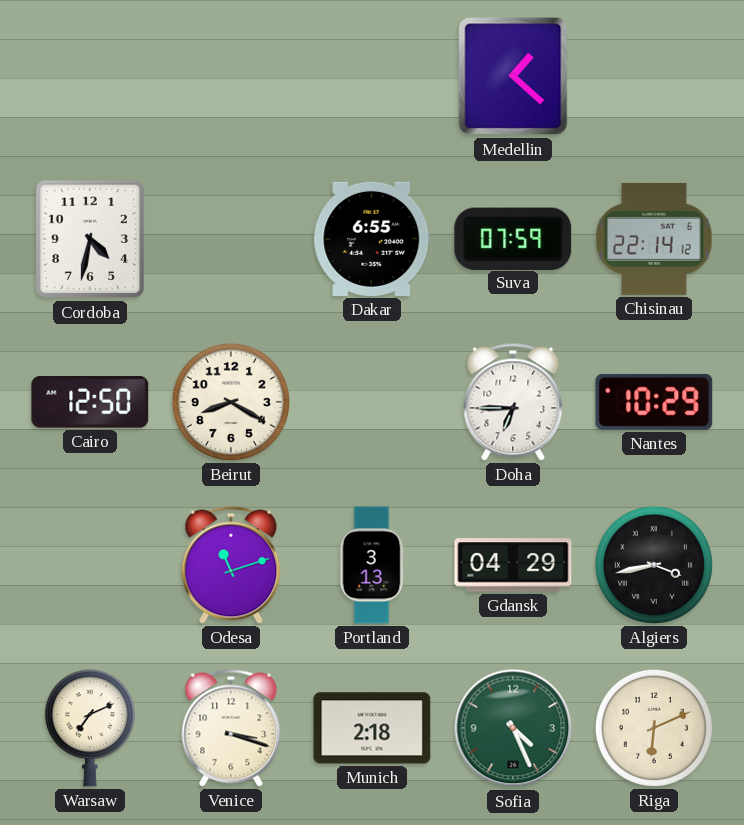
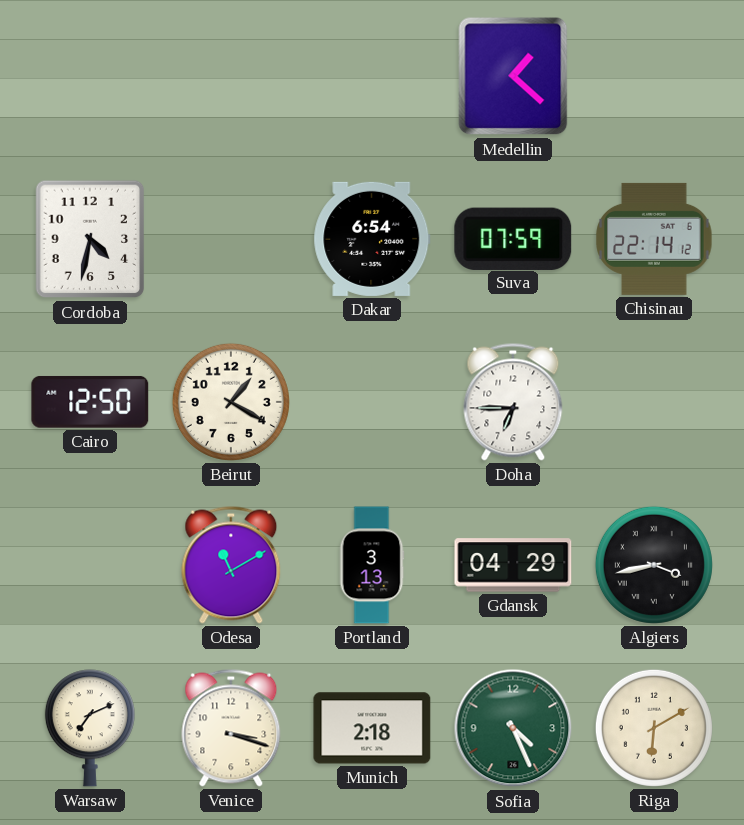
Dakar: 6:55 -> 6:54
Beirut: 8:20 -> 1:20
Nantes: 10:29 -> none
Odesa: 11:12 -> 11:10
Riga: 6:11 -> 6:10
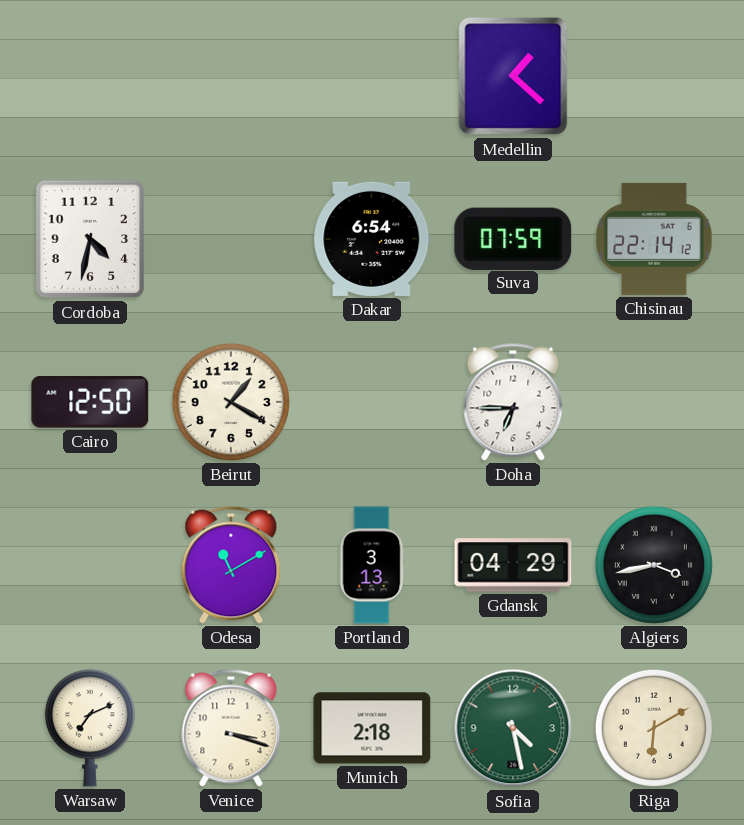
Sofia: 4:26 -> 4:28
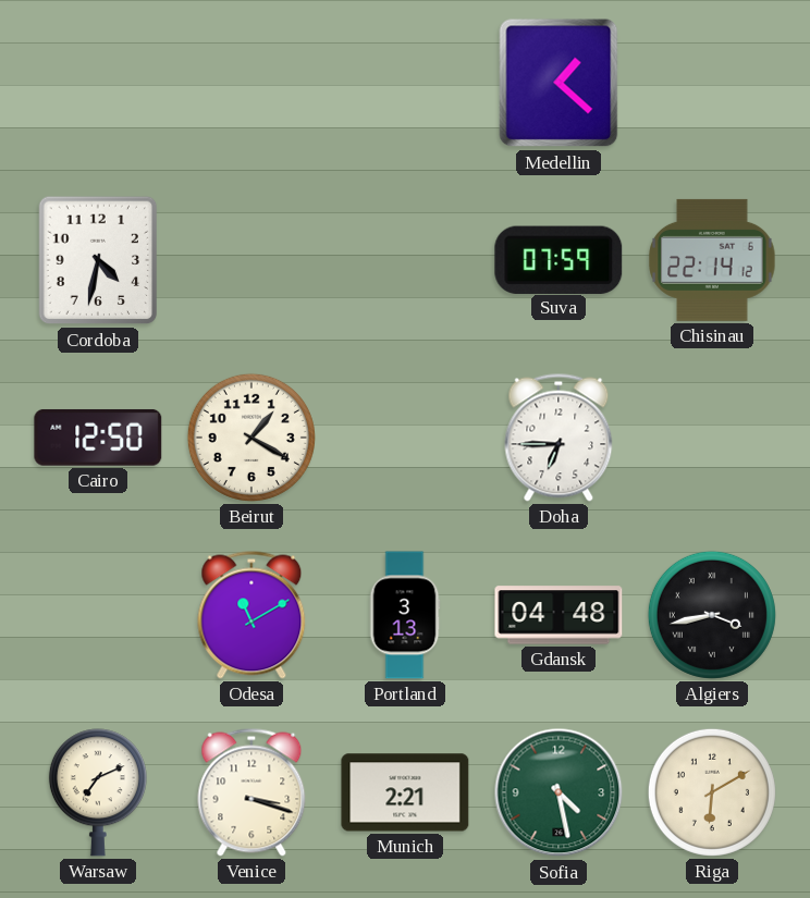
Dakar: 6:54 -> none
Gdansk: 04:29 -> 04:48
Munich: 2:18 -> 2:21
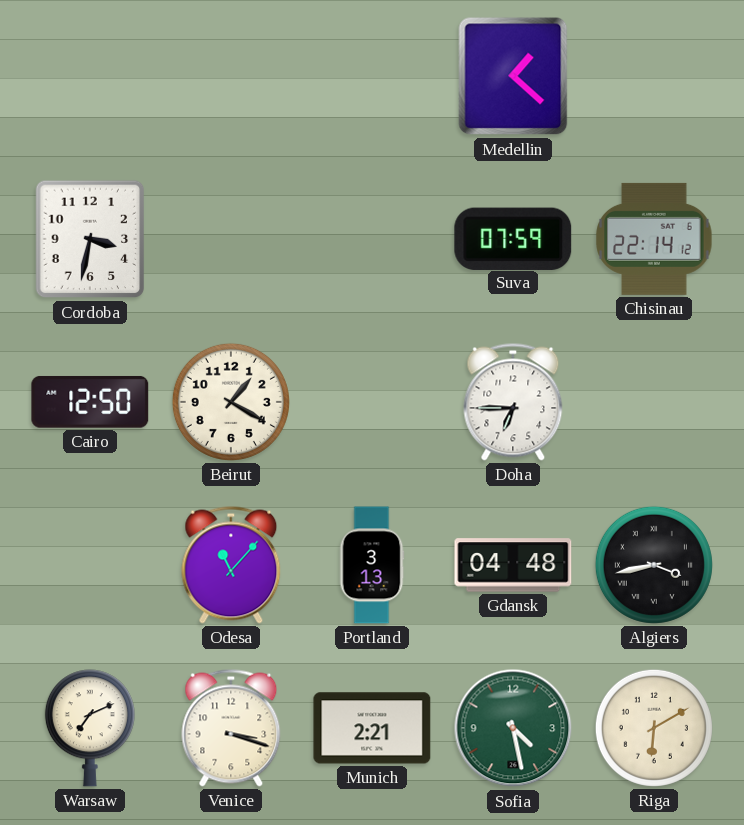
Cordoba: 4:32 -> 3:32
Odesa: 11:10 -> 11:07
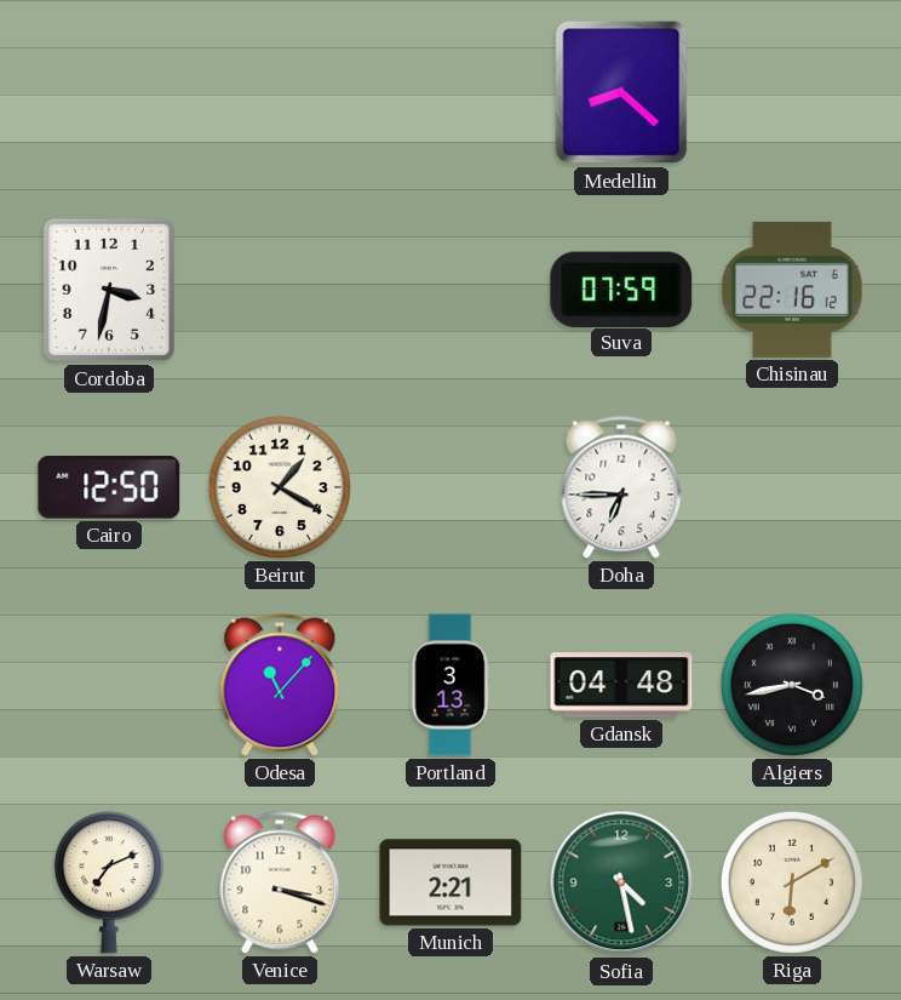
Medellin: 1:22 -> 8:22
Chisinau: 22:14 -> 22:16
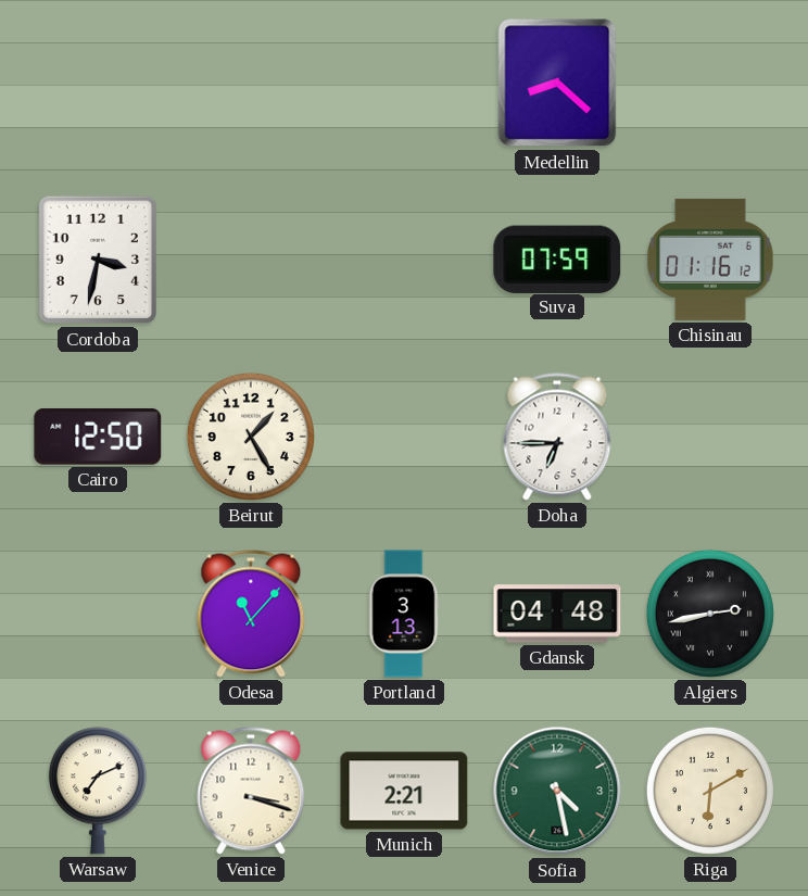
Chisinau: 22:16 -> 01:16
Beirut: 1:20 -> 1:25
Algiers: 3:43 -> 2:43
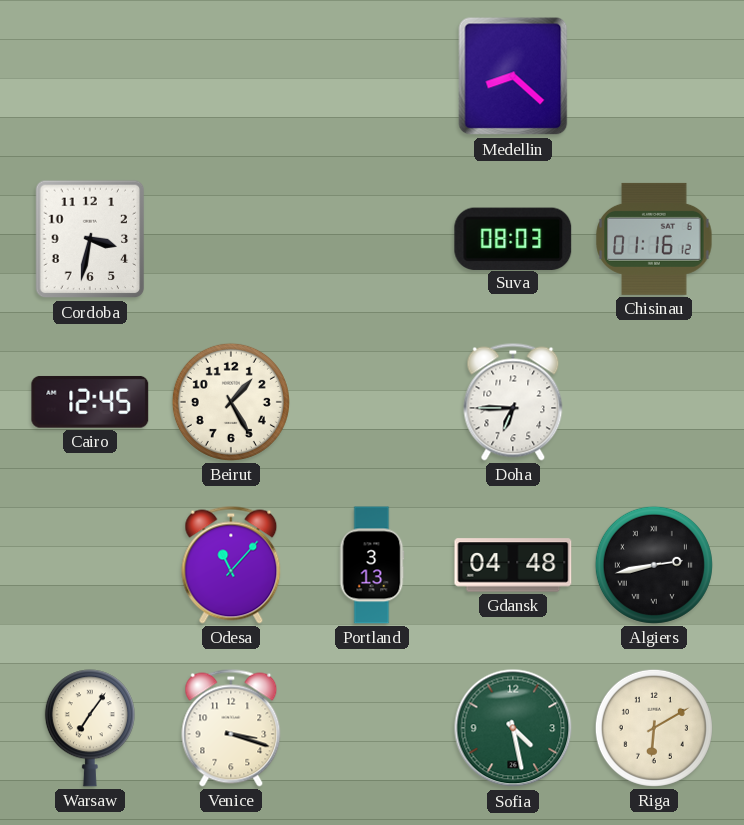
Suva: 07:59 -> 08:03
Cairo: 12:50 -> 12:45
Warsaw: 7:11 -> 7:06
Munich: 2:21 -> none
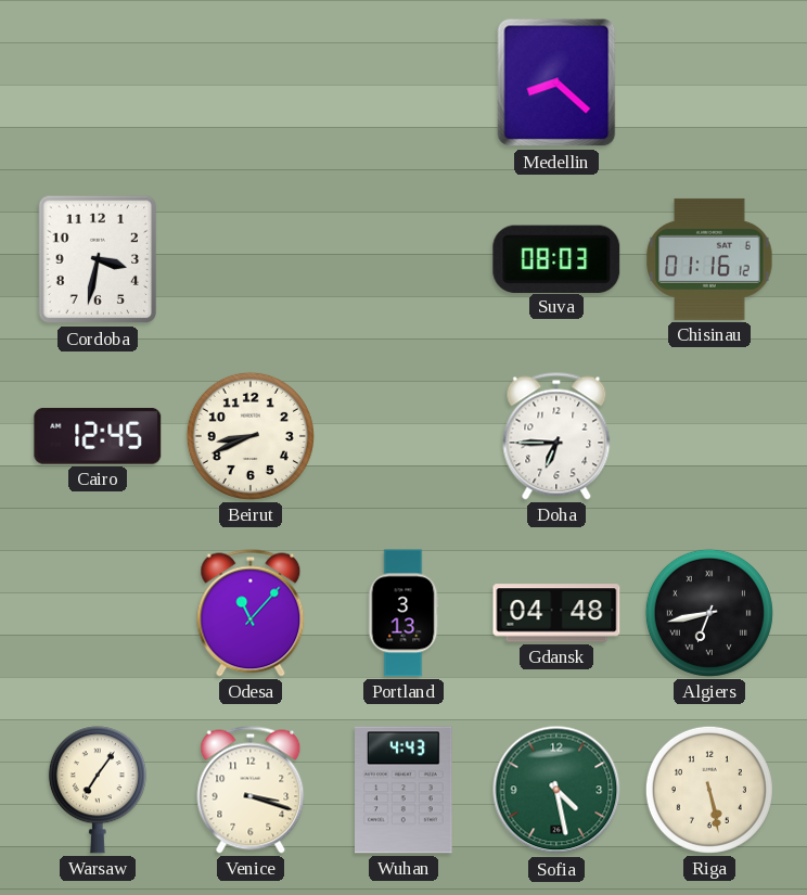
Beirut: 1:25 -> 8:41
Algiers: 2:43 -> 6:43
Wuhan: none -> 4:43
Riga: 6:10 -> 5:28
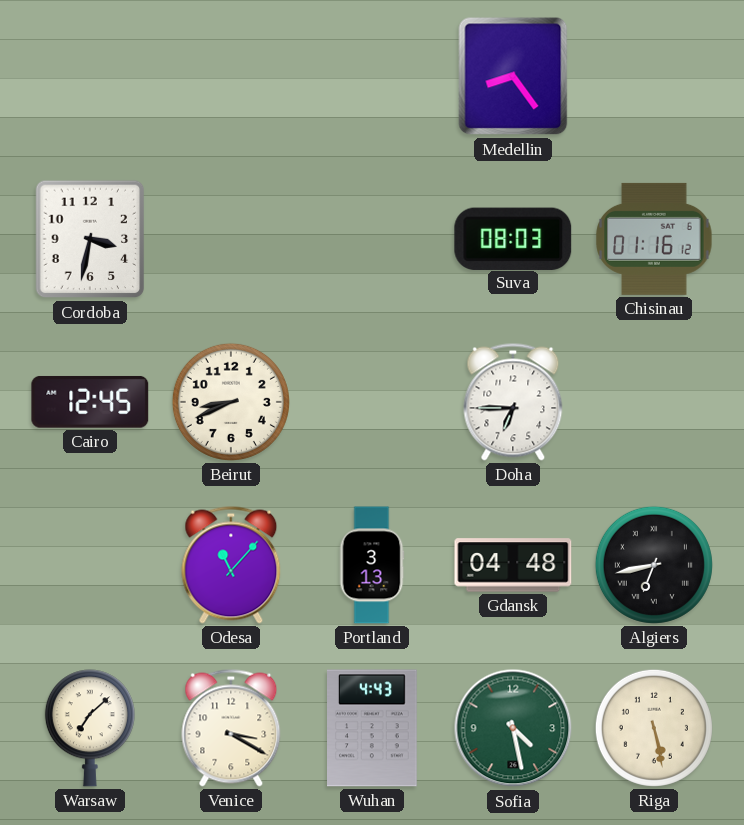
Medellin: 8:22 -> 8:24
Warsaw: 7:06 -> 7:08
Venice: 3:18 -> 3:20
